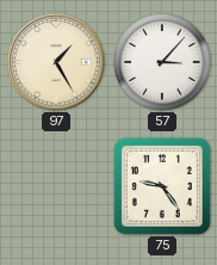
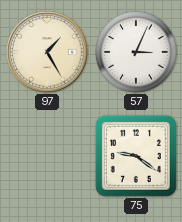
57: 3:07 -> 3:04
75: 9:24 -> 9:21
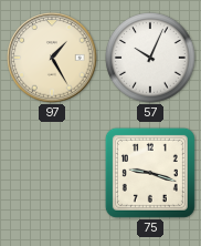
57: 3:04 -> 10:04
75: 9:21 -> 9:18
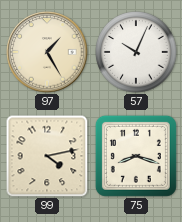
99: none -> 4:13
75: 9:18 -> 8:18
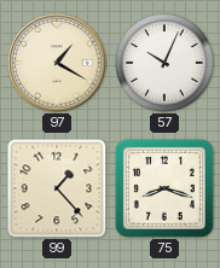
97: 1:25 -> 1:20
99: 4:13 -> 1:23
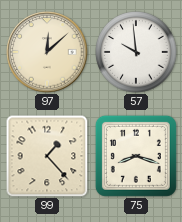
97: 1:20 -> 12:08
57: 10:04 -> 9:59
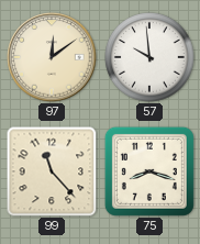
97: 12:08 -> 12:09
99: 1:23 -> 11:23
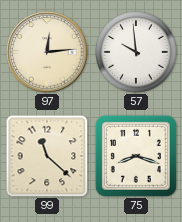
97: 12:09 -> 12:14
99: 11:23 -> 11:22
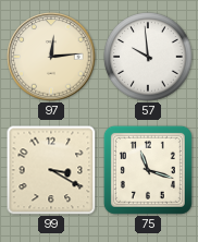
99: 11:22 -> 3:20
75: 8:18 -> 11:18
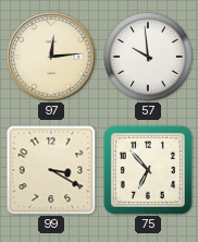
75: 11:18 -> 6:53
